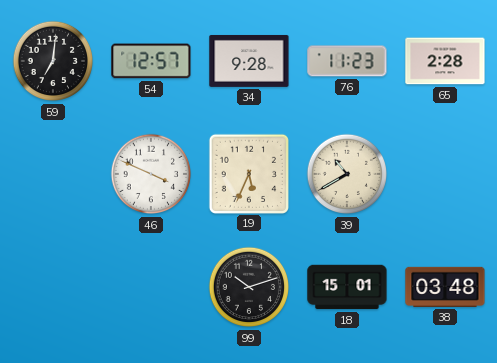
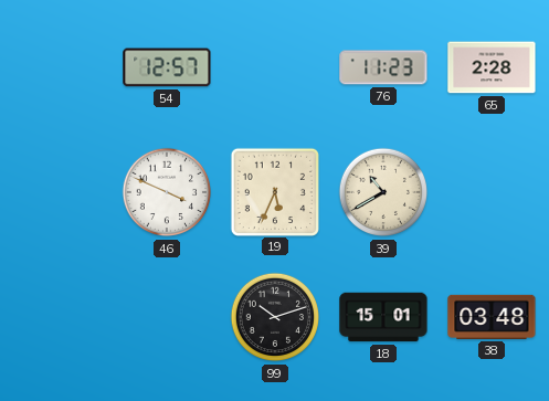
59: 7:01 -> none
34: 9:28 -> none
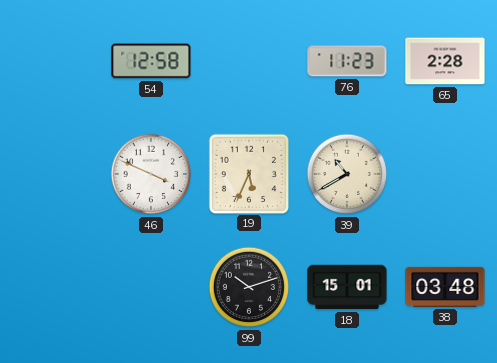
54: 12:57 -> 12:58
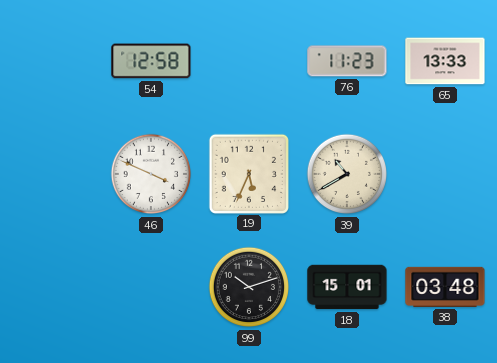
65: 2:28 -> 13:33
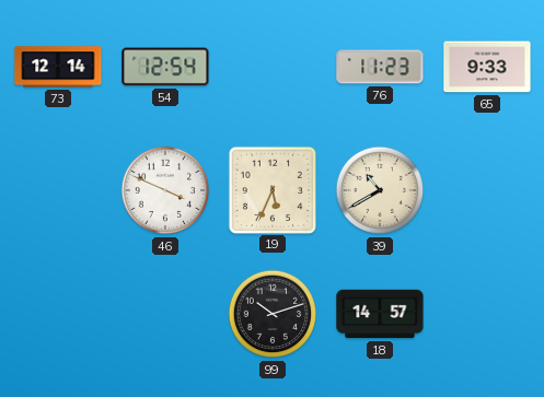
73: none -> 12:14
54: 12:58 -> 12:54
65: 13:33 -> 9:33
18: 15:01 -> 14:57
38: 03:48 -> none
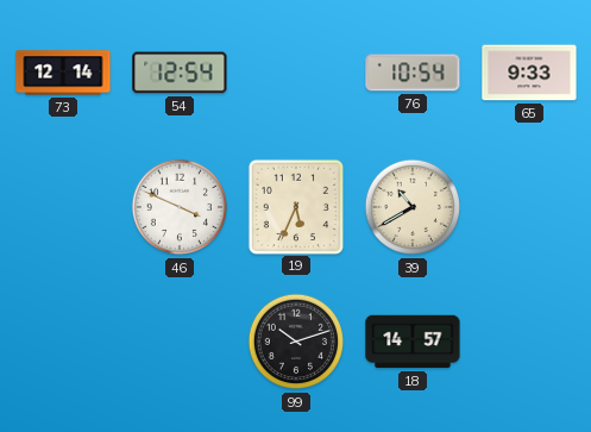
76: 11:23 -> 10:54
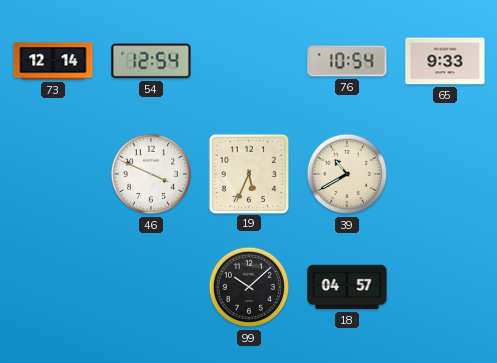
99: 10:12 -> 10:08
18: 14:57 -> 04:57
